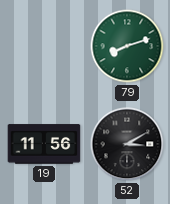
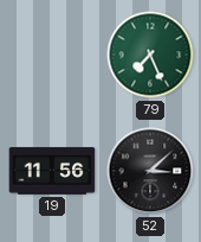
79: 8:12 -> 7:26
52: 3:10 -> 3:08
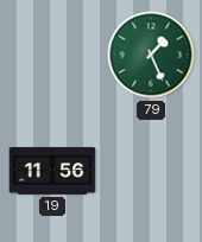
79: 7:26 -> 1:26
52: 3:08 -> none
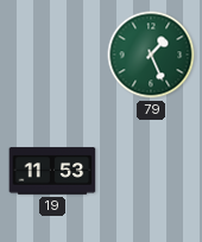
19: 11:56 -> 11:53
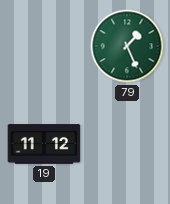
19: 11:53 -> 11:12
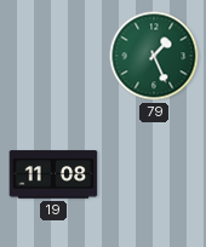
19: 11:12 -> 11:08
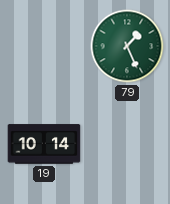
19: 11:08 -> 10:14
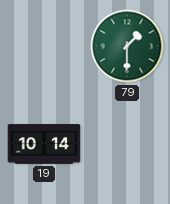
79: 1:26 -> 1:30
